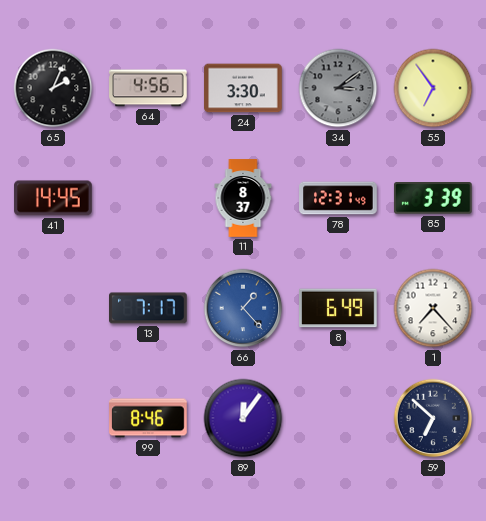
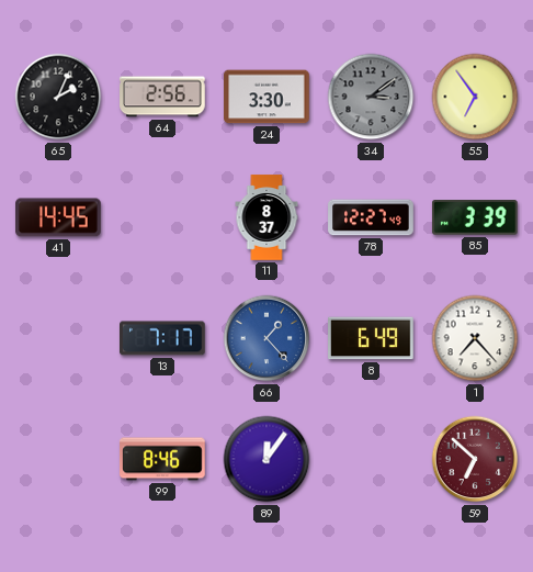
64: 4:56 -> 2:56
78: 12:31 -> 12:27
59 dial: navy -> burgundy
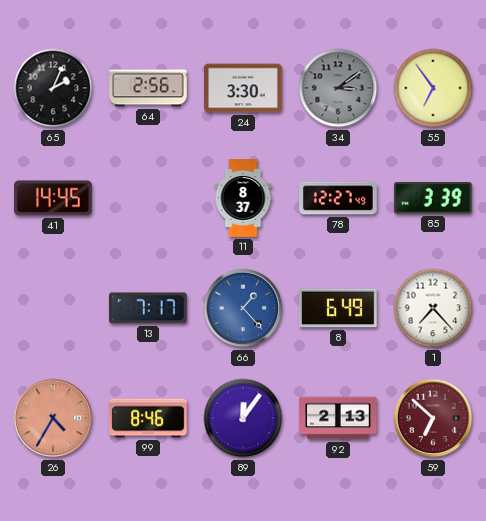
26: none -> 4:35
92: none -> 2:13
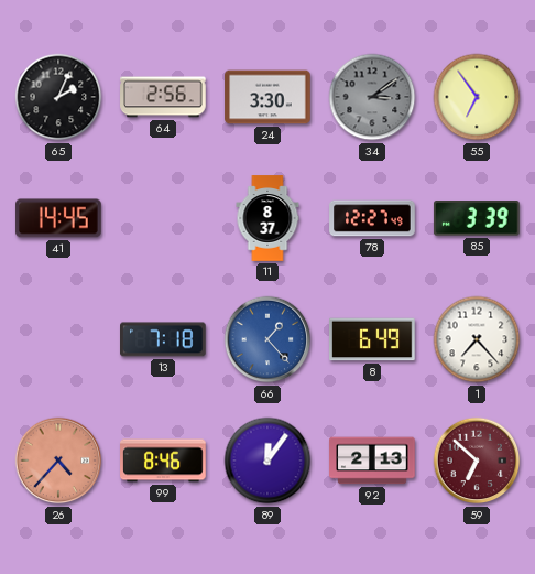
13: 7:17 -> 7:18
26: 4:35 -> 4:37
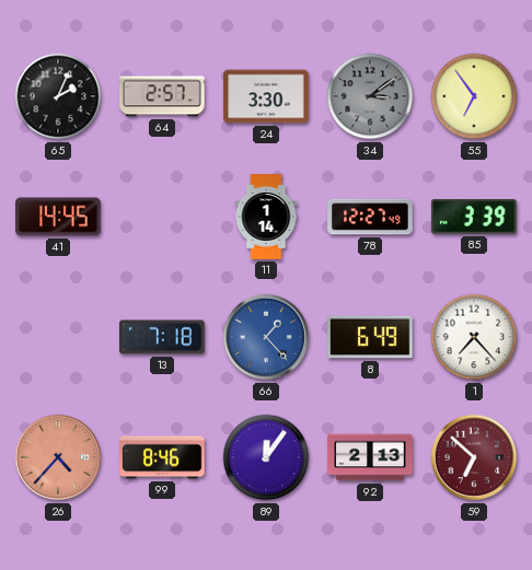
64: 2:56 -> 2:57
11: 8:37 -> 1:14
